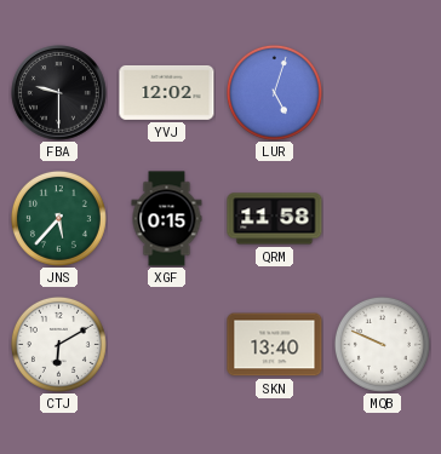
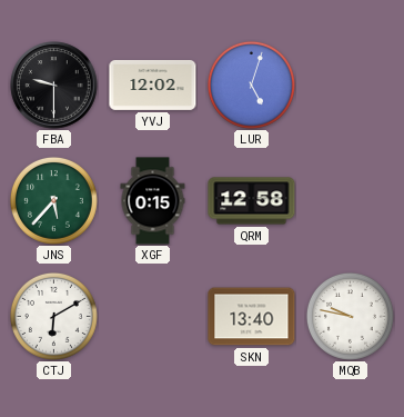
QRM: 11:58 -> 12:58
MQB: 9:49 -> 9:47
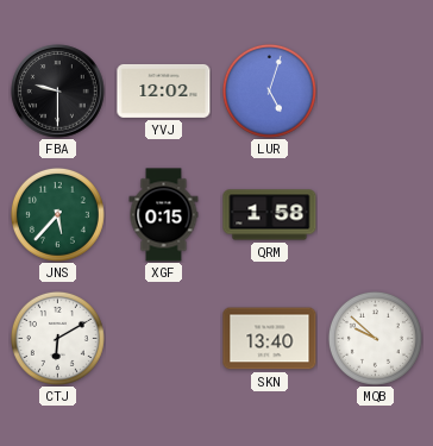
QRM: 12:58 -> 1:58
MQB: 9:47 -> 9:52
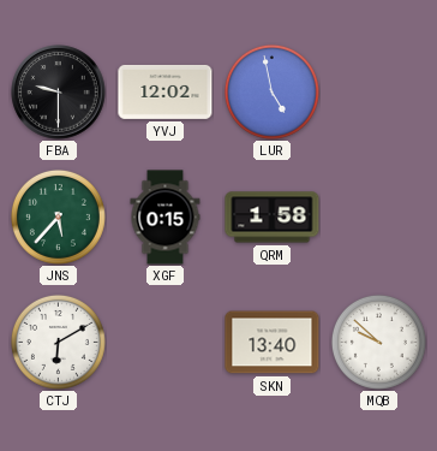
LUR: 5:03 -> 4:58
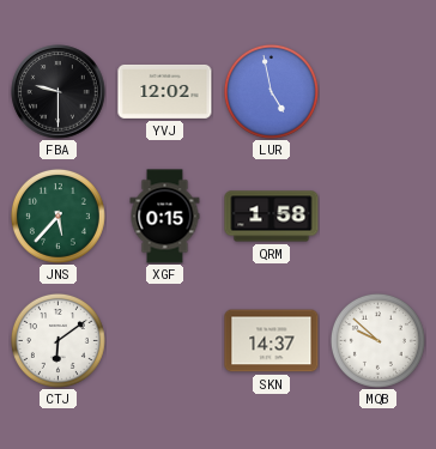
CTJ: 6:10 -> 6:09
SKN: 13:40 -> 14:37
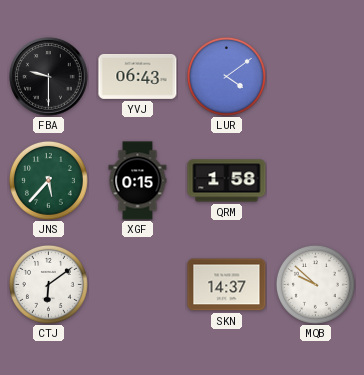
YVJ: 12:02 -> 06:43
LUR: 4:58 -> 4:09
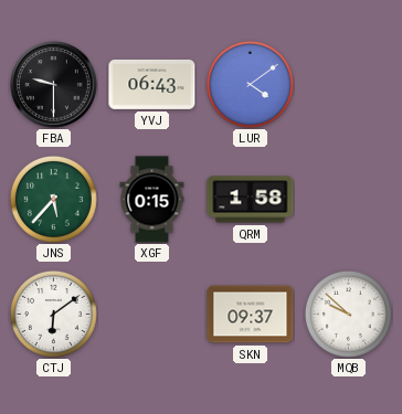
SKN: 14:37 -> 09:37
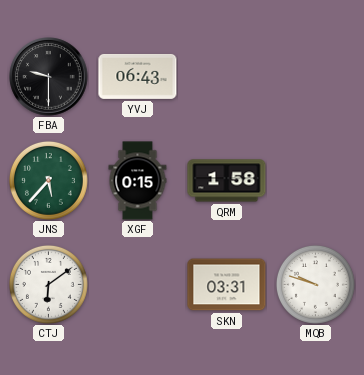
LUR: 4:09 -> none
SKN: 09:37 -> 03:31
MQB: 9:52 -> 9:48
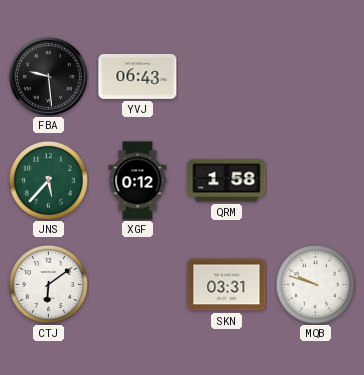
FBA: 9:30 -> 9:29
XGF: 0:15 -> 0:12
